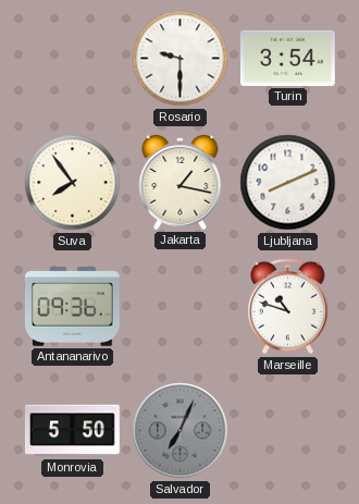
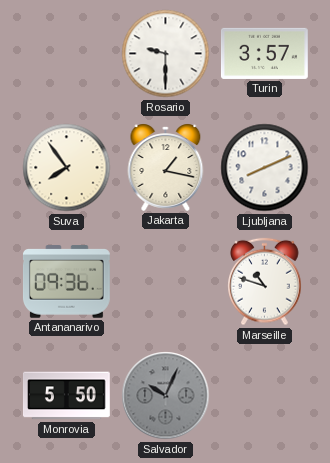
Turin: 3:54 -> 3:57
Salvador: 7:04 -> 10:04
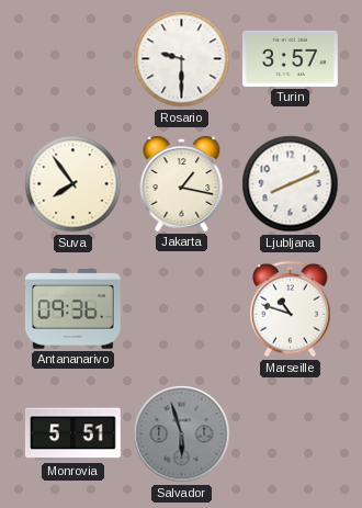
Monrovia: 5:50 -> 5:51
Salvador: 10:04 -> 5:57
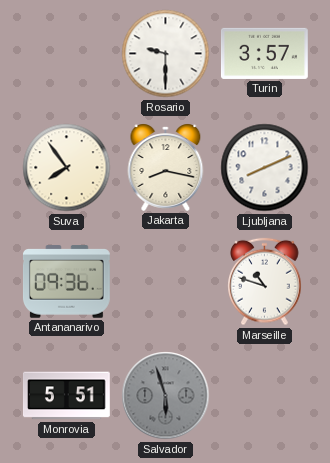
Jakarta: 1:17 -> 8:17
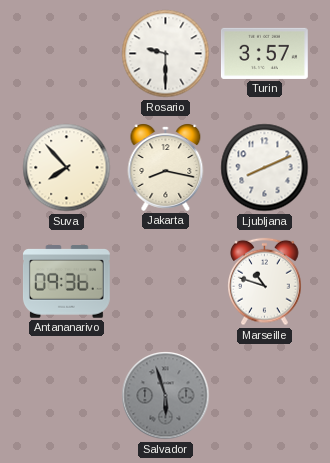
Suva: 7:54 -> 7:53
Monrovia: 5:51 -> none
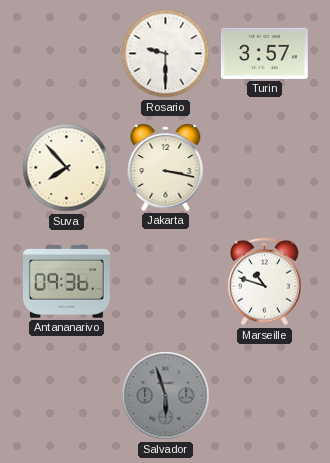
Jakarta: 8:17 -> 3:17
Ljubljana: 8:11 -> none
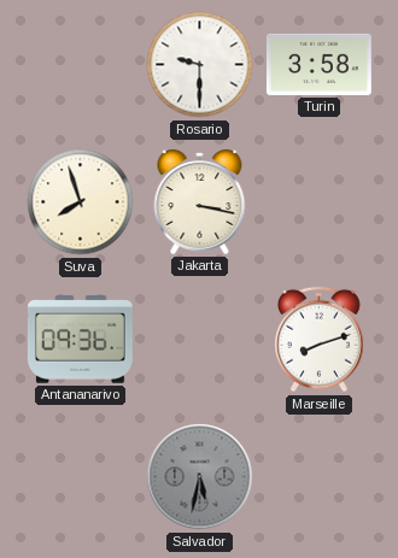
Turin: 3:57 -> 3:58
Suva: 7:53 -> 7:57
Marseille: 10:48 -> 8:12
Salvador: 5:57 -> 5:32
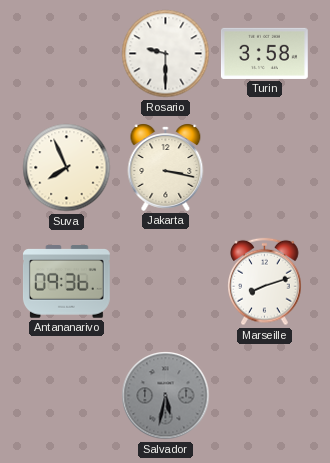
Suva: 7:57 -> 7:56
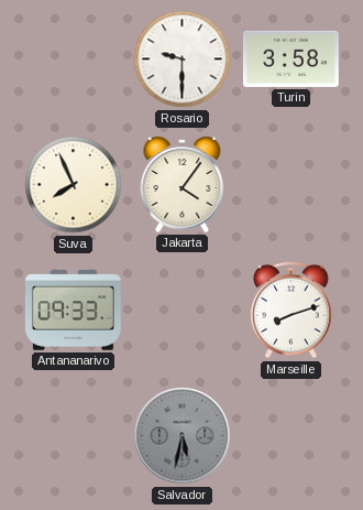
Jakarta: 3:17 -> 4:06
Antananarivo: 09:36 -> 09:33
